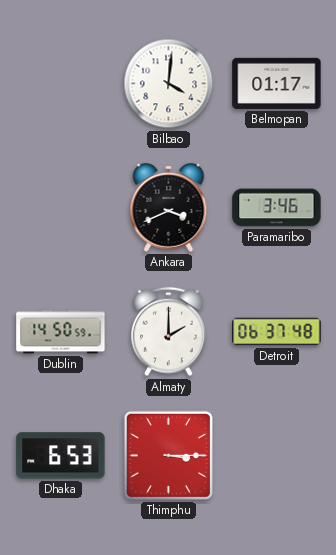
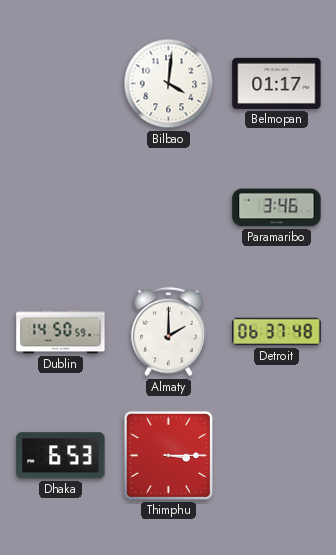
Ankara: 3:41 -> none
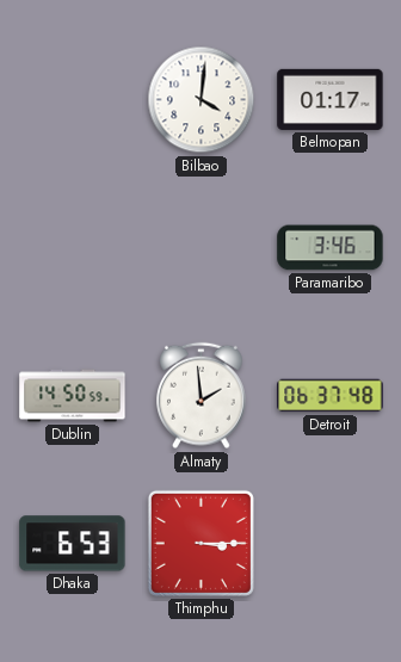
Almaty: 2:00 -> 1:59
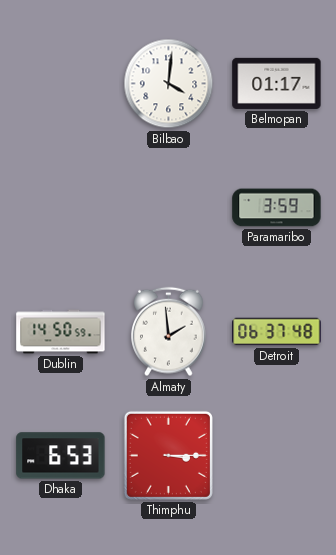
Paramaribo: 3:46 -> 3:59
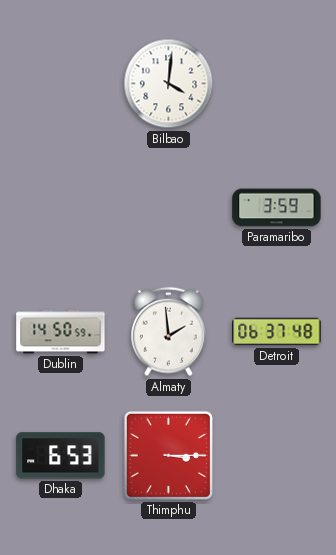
Belmopan: 01:17 -> none
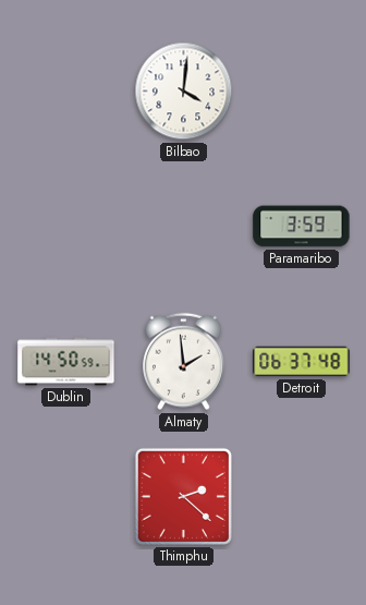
Dhaka: 6:53 -> none
Thimphu: 3:15 -> 2:22
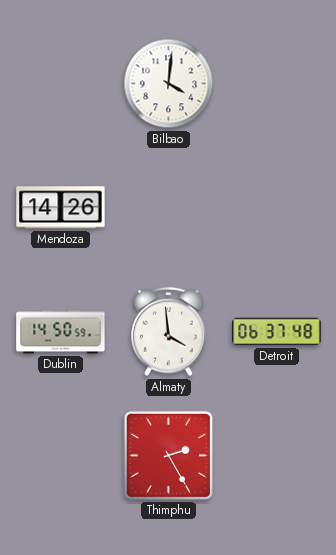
Mendoza: none -> 14:26
Paramaribo: 3:59 -> none
Almaty: 1:59 -> 3:59
Thimphu: 2:22 -> 2:25
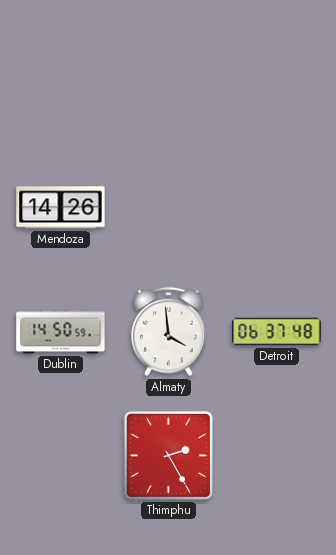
Bilbao: 4:01 -> none
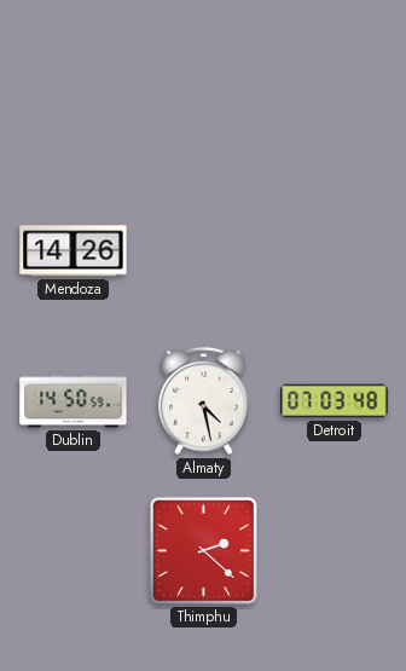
Almaty: 3:59 -> 4:28
Detroit: 06:37 -> 07:03
Thimphu: 2:25 -> 2:22
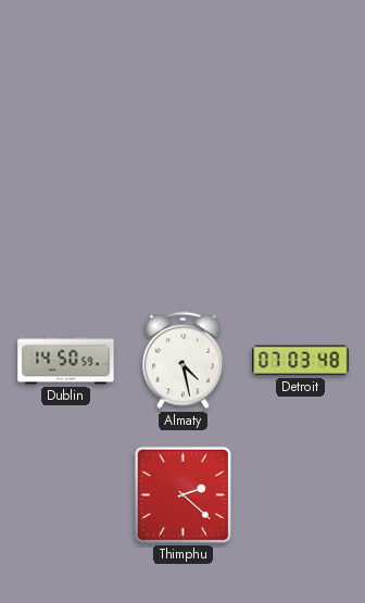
Mendoza: 14:26 -> none
